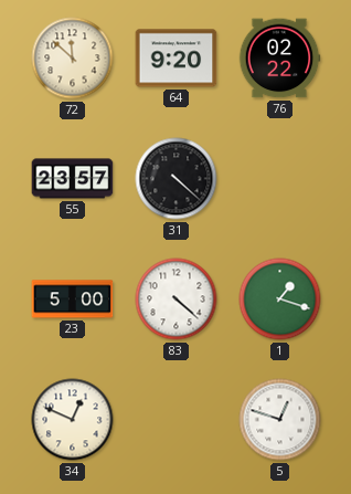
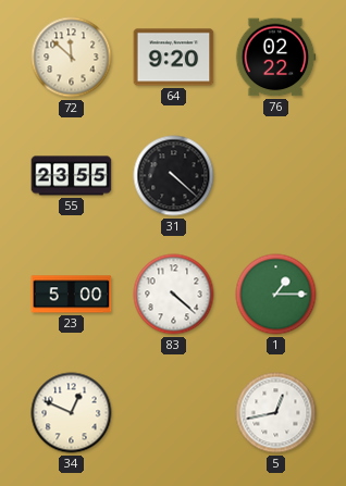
55: 23:57 -> 23:55
1: 1:18 -> 1:15
5: 12:48 -> 12:43
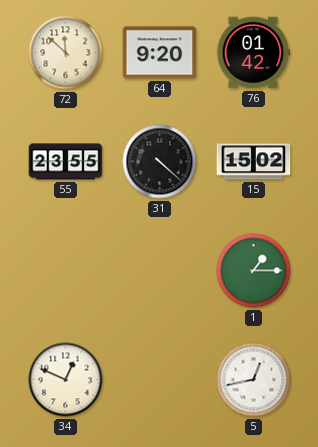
76: 02:22 -> 01:42
15: none -> 15:02
23: 5:00 -> none
83: 4:22 -> none
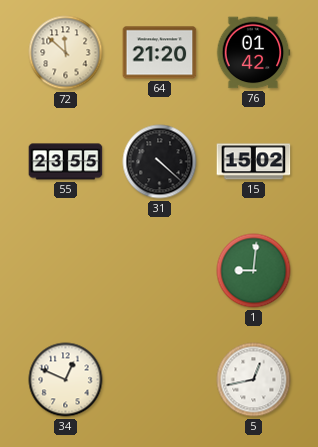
64: 9:20 -> 21:20
1: 1:15 -> 9:01
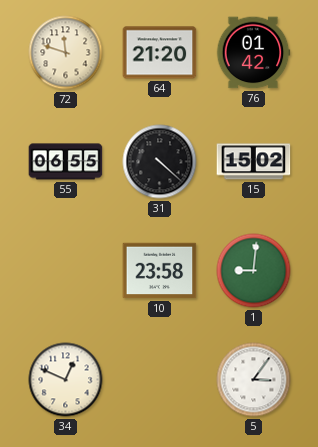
72: 11:52 -> 11:48
55: 23:55 -> 06:55
10: none -> 23:58
5: 12:43 -> 3:06
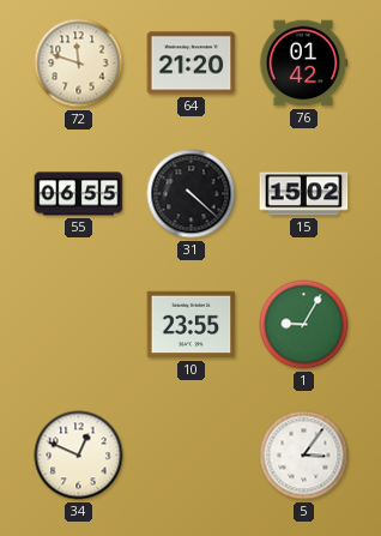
10: 23:58 -> 23:55
1: 9:01 -> 9:05
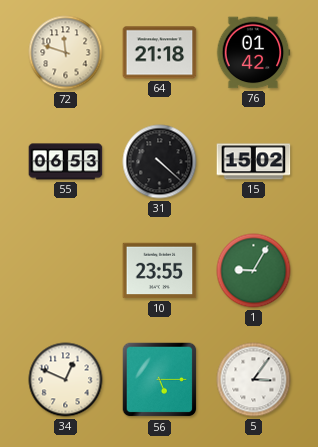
64: 21:20 -> 21:18
55: 06:55 -> 06:53
56: none -> 5:15
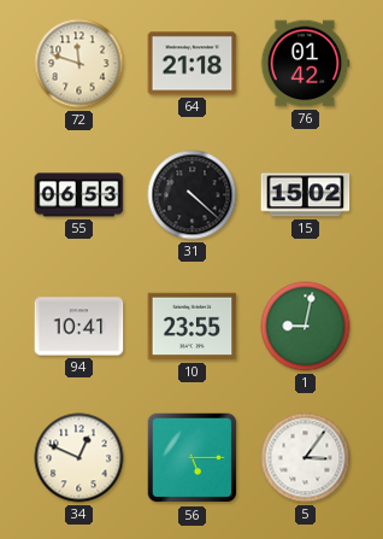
94: none -> 10:41
1: 9:05 -> 9:02
